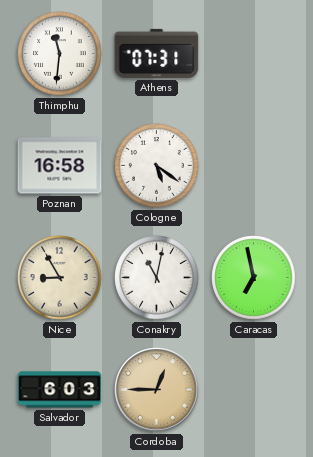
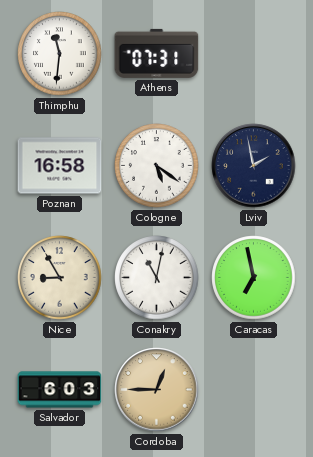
Lviv: none -> 1:58
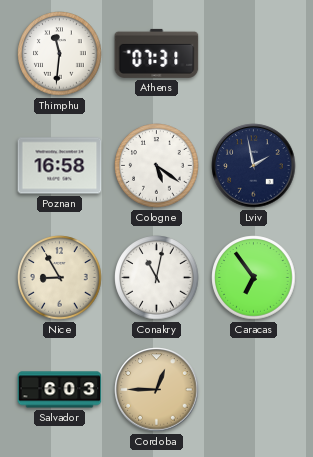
Caracas: 6:58 -> 6:54
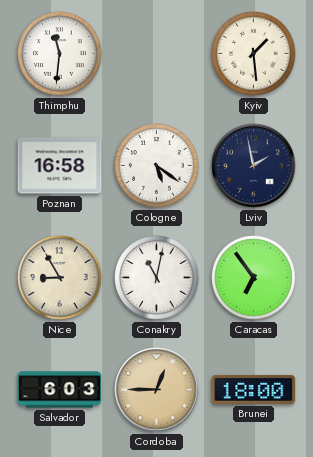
Athens: 07:31 -> none
Kyiv: none -> 1:29
Brunei: none -> 18:00
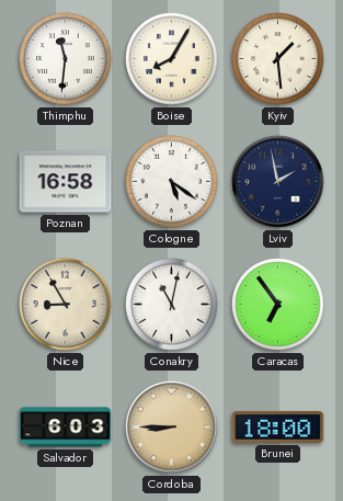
Boise: none -> 8:05
Cordoba: 12:45 -> 8:45
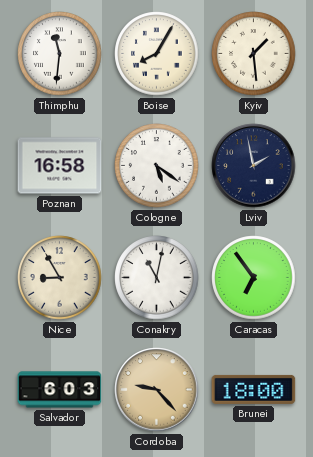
Cordoba: 8:45 -> 9:23
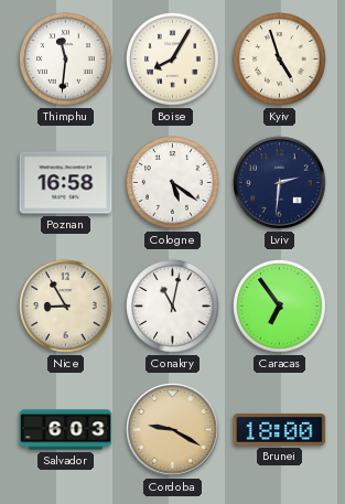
Kyiv: 1:29 -> 4:57
Lviv: 1:58 -> 2:31
Cordoba: 9:23 -> 9:20
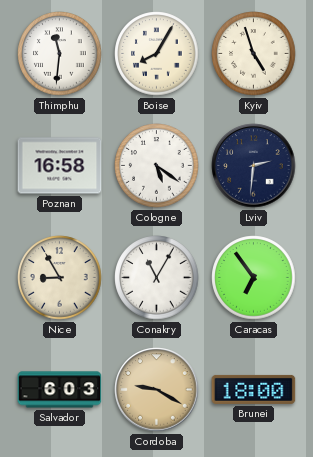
Conakry: 11:02 -> 11:05
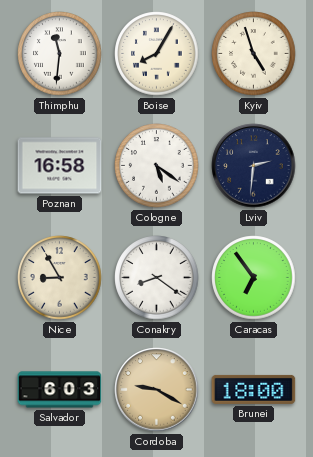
Conakry: 11:05 -> 8:21
